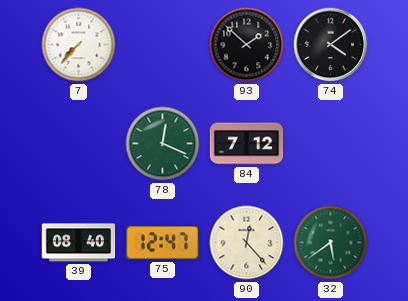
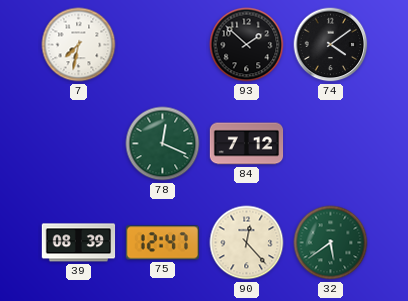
7: 7:37 -> 7:32
39: 08:40 -> 08:39
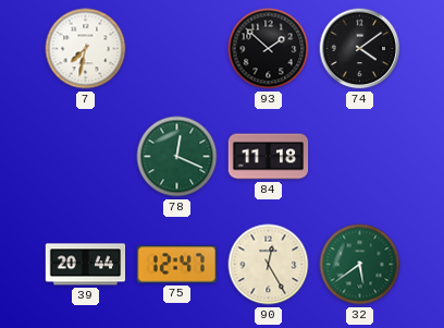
84: 7:12 -> 11:18
39: 08:39 -> 20:44
90: 12:23 -> 12:25
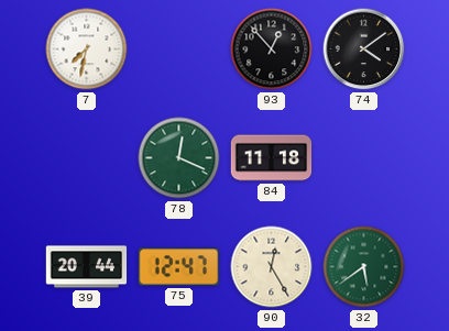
93: 1:52 -> 12:53
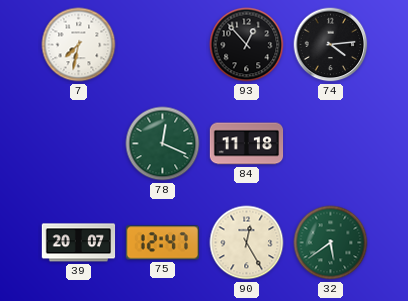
74: 4:09 -> 4:14
39: 20:44 -> 20:07
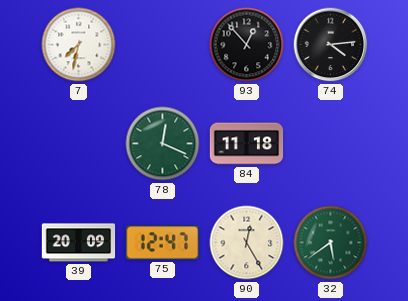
39: 20:07 -> 20:09
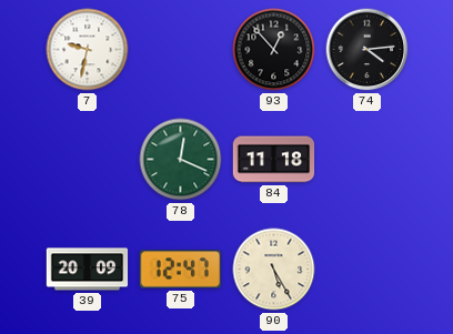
7: 7:32 -> 9:32
90: 12:25 -> 5:25
32: 5:39 -> none
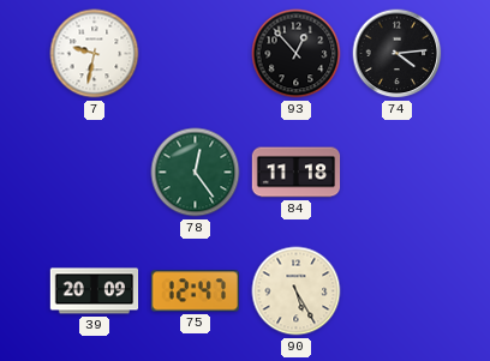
78: 12:19 -> 12:24
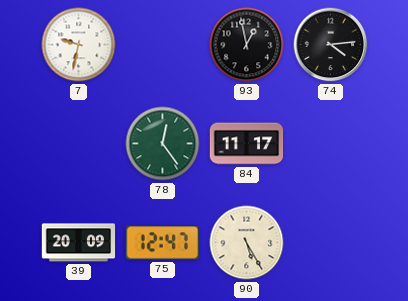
93: 12:53 -> 12:58
84: 11:18 -> 11:17
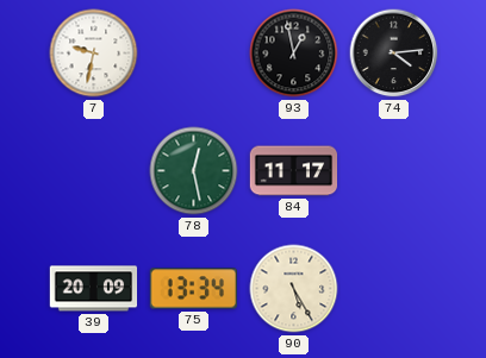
78: 12:24 -> 12:28
75: 12:47 -> 13:34
